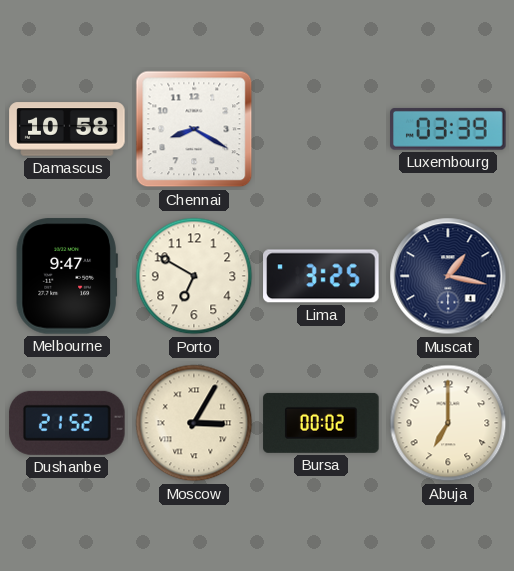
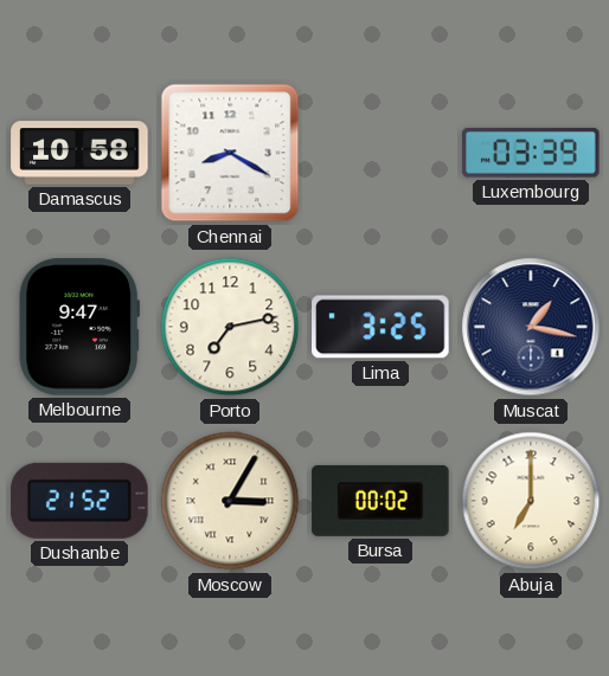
Porto: 6:50 -> 7:13
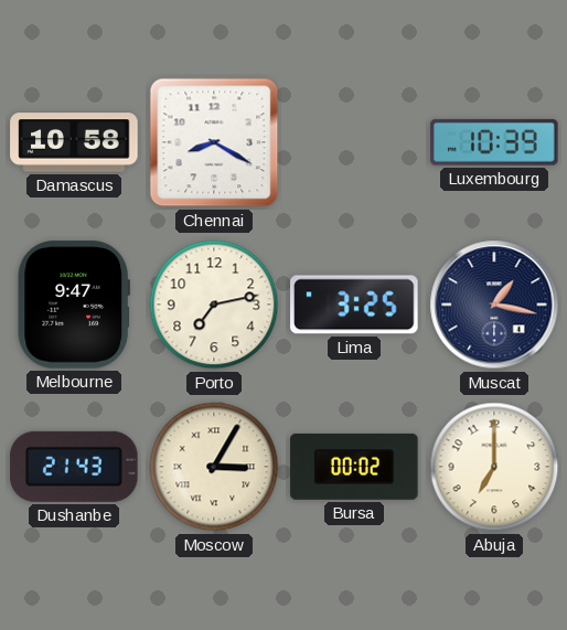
Luxembourg: 03:39 -> 10:39
Dushanbe: 21:52 -> 21:43
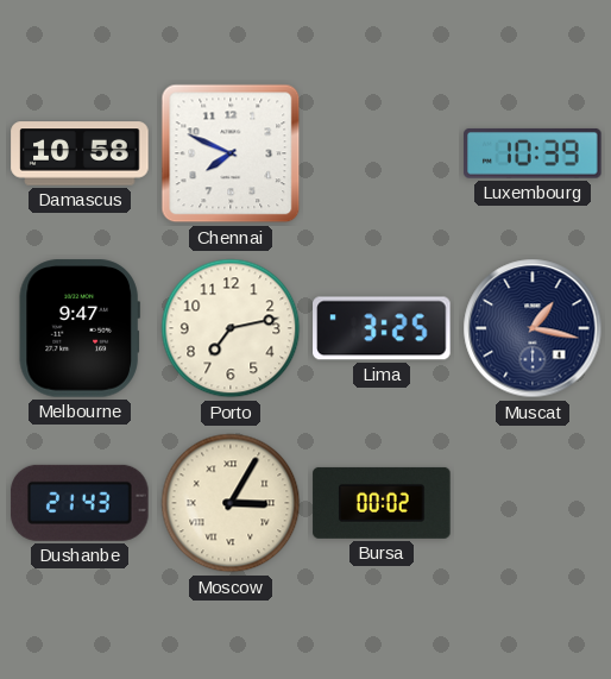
Chennai: 8:20 -> 7:49
Abuja: 7:00 -> none
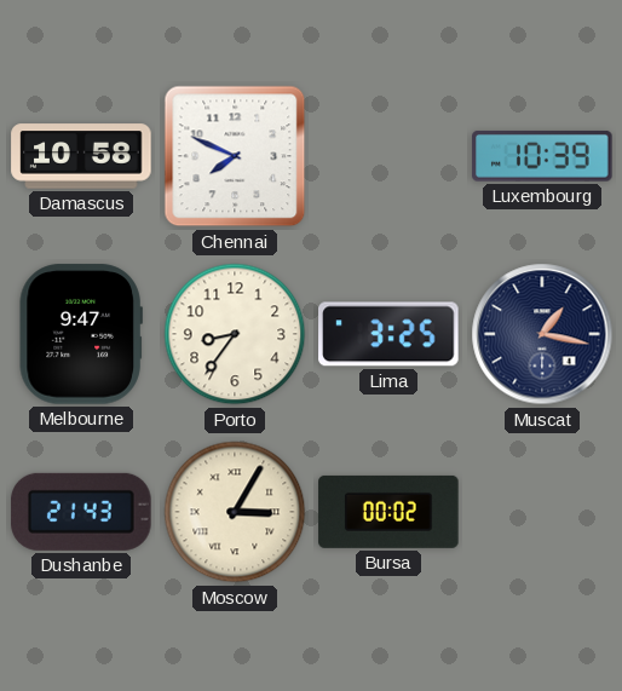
Porto: 7:13 -> 8:36
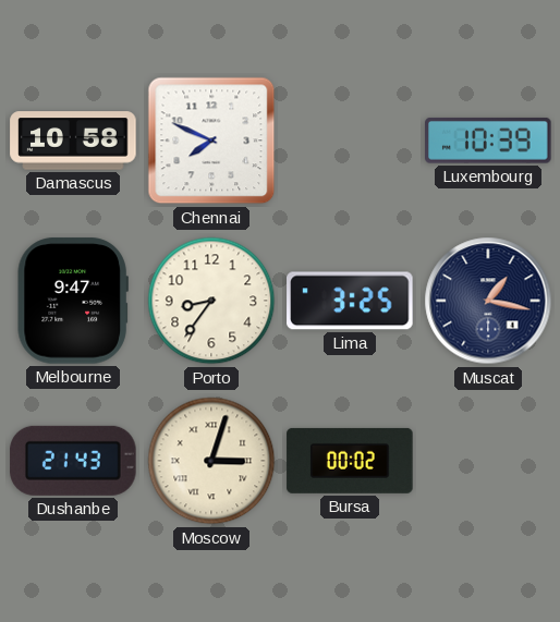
Moscow: 3:05 -> 3:03
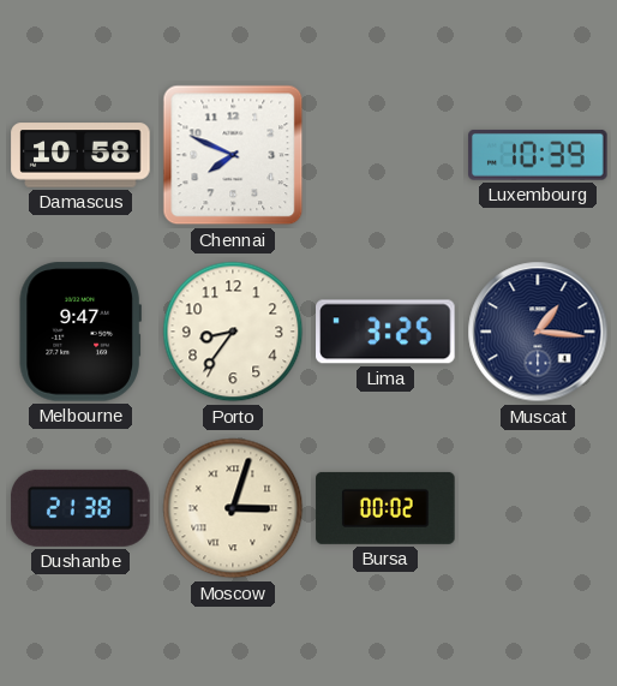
Muscat: 1:17 -> 1:16
Dushanbe: 21:43 -> 21:38
